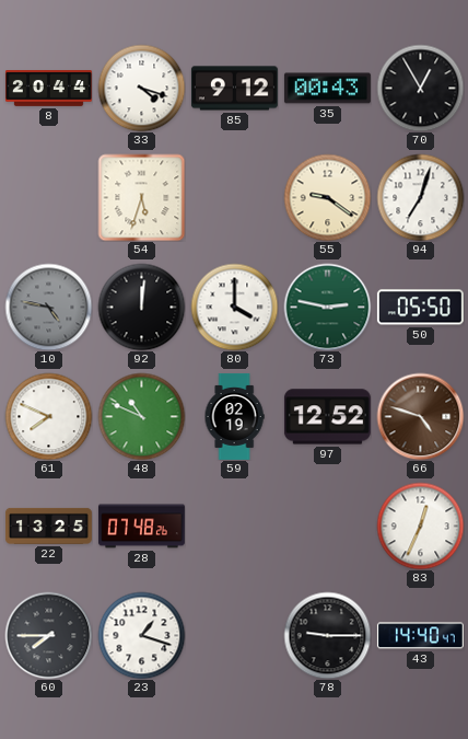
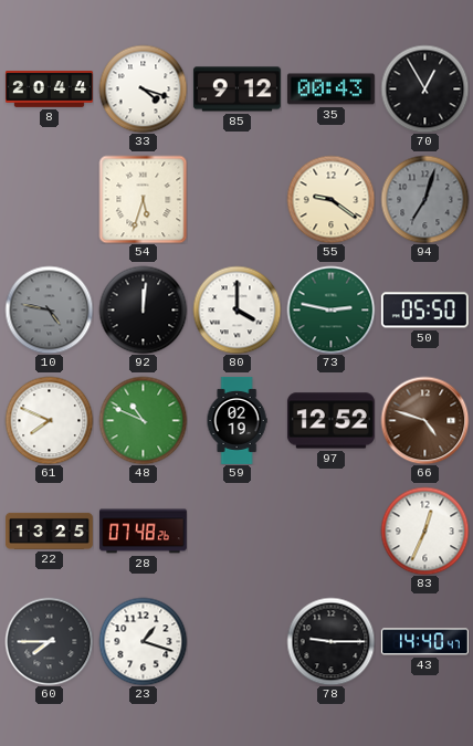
94 dial: white -> grey
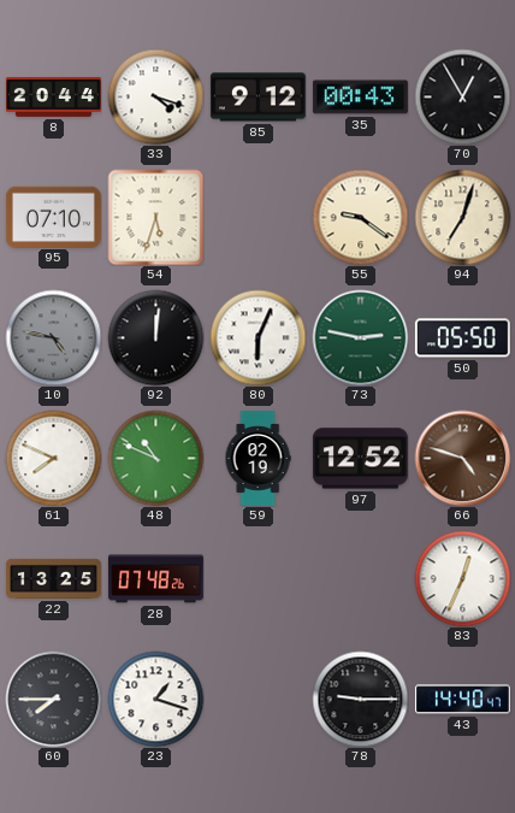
95: none -> 07:10
94 dial: grey -> cream
80: 4:00 -> 6:04
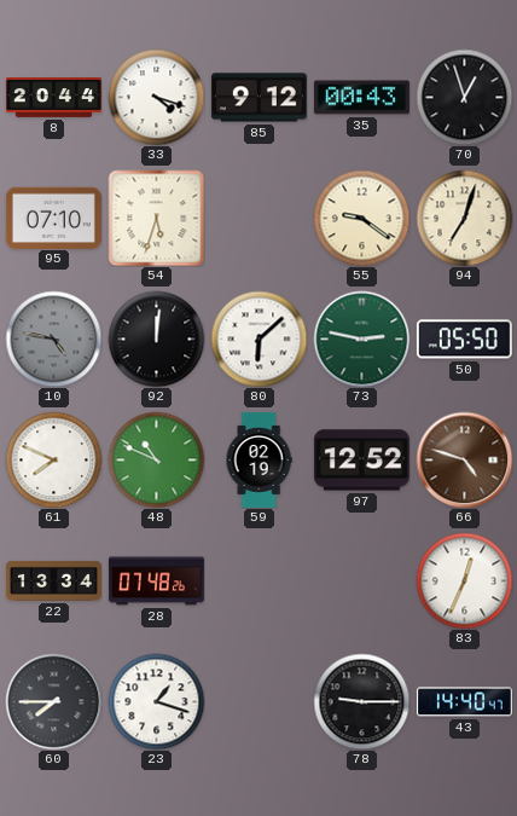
70: 12:55 -> 12:57
80: 6:04 -> 6:08
22: 13:25 -> 13:34
